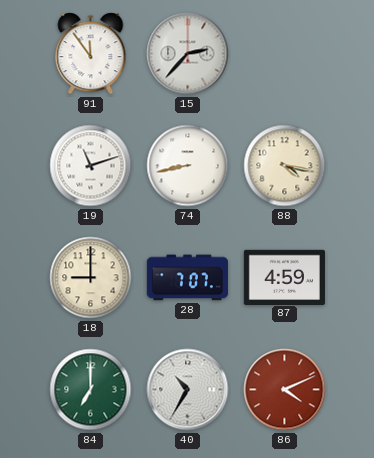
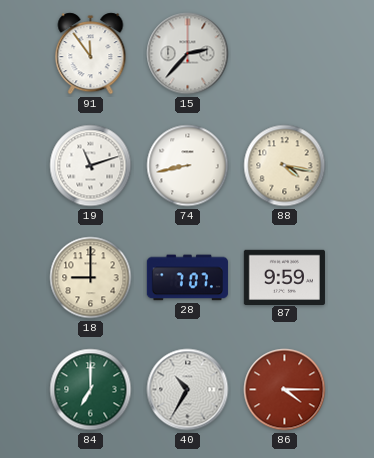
87: 4:59 -> 9:59
86: 4:11 -> 4:15
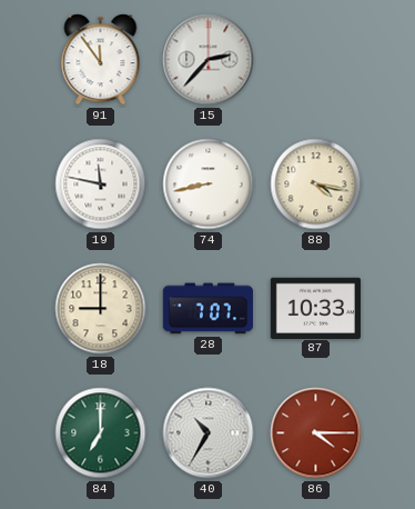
19: 11:12 -> 11:47
87: 9:59 -> 10:33
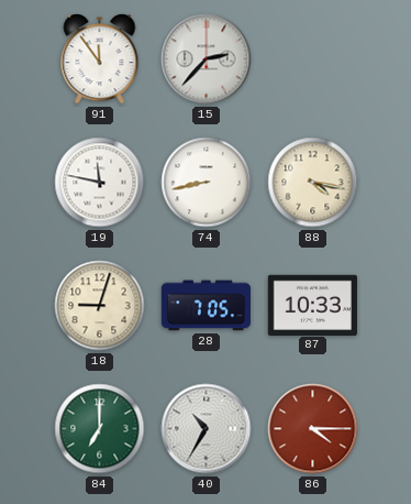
18: 9:00 -> 9:03
28: 7:07 -> 7:05
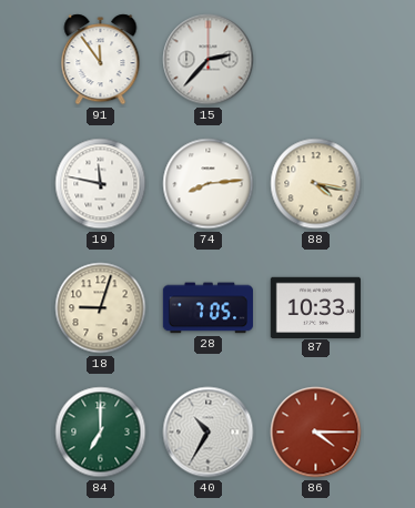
74: 8:43 -> 8:14
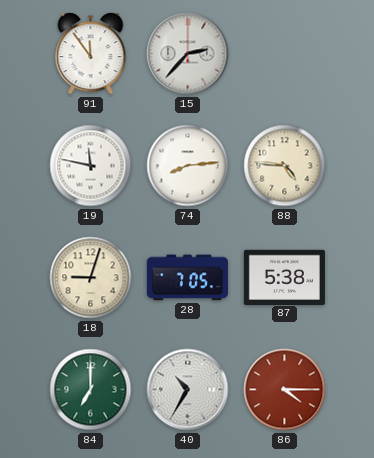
88: 4:17 -> 4:46
87: 10:33 -> 5:38
